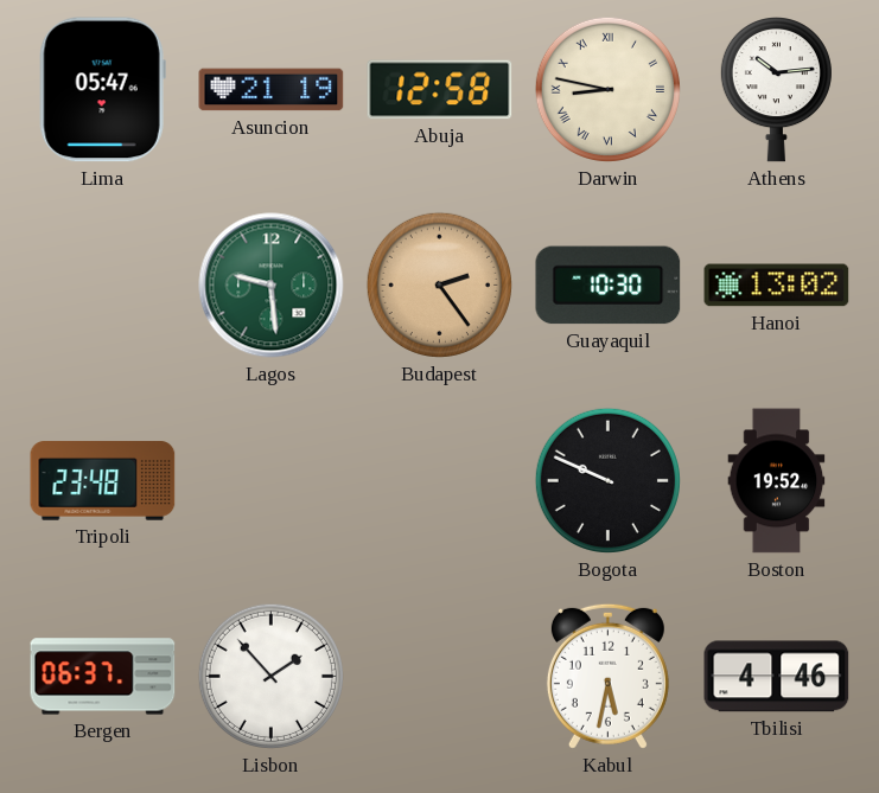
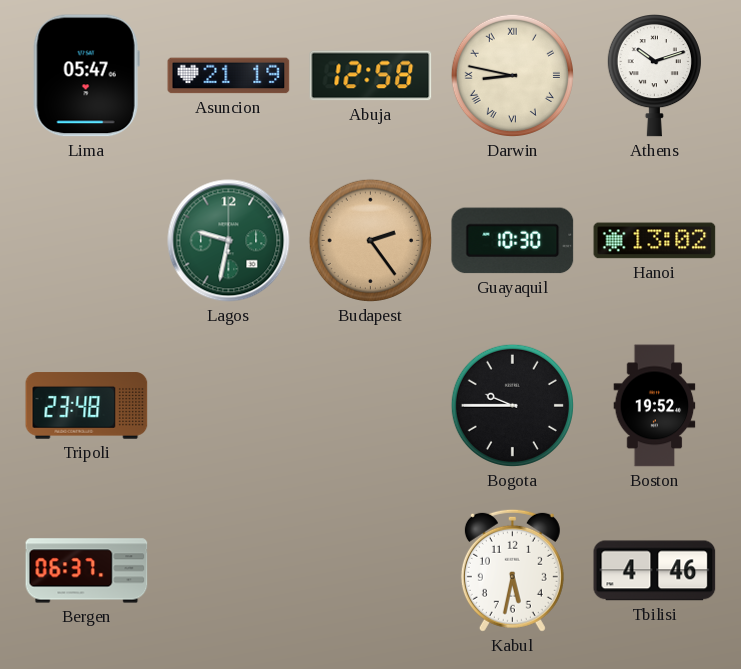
Athens: 10:14 -> 10:12
Lagos: 9:29 -> 9:32
Bogota: 9:49 -> 9:45
Lisbon: 1:53 -> none
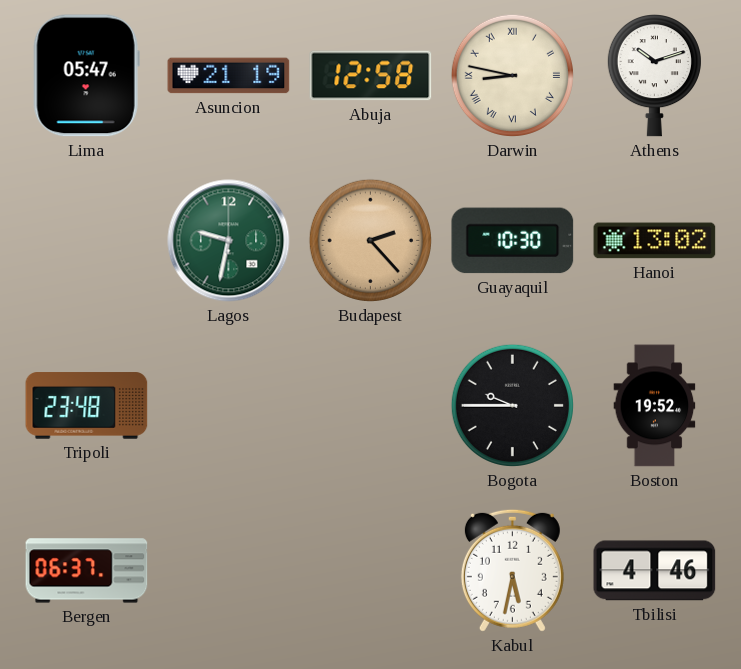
Budapest: 2:24 -> 2:23
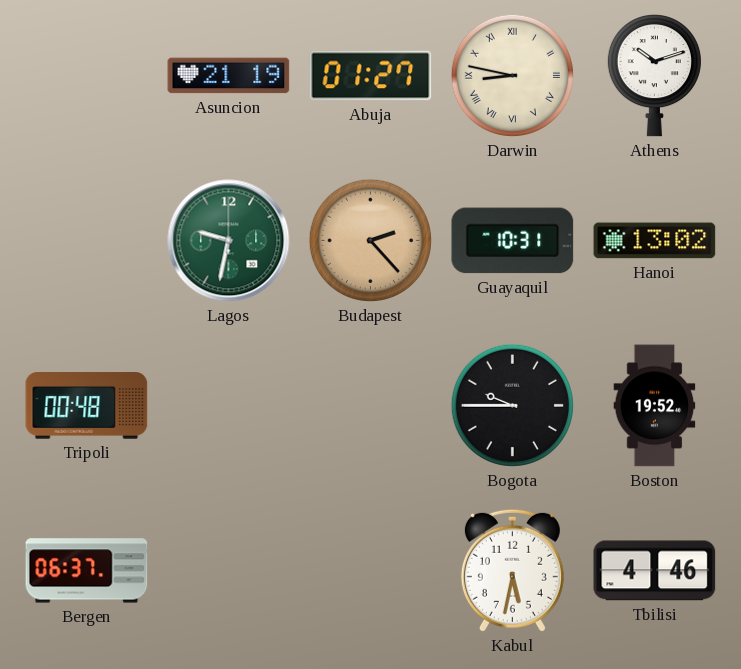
Lima: 05:47 -> none
Abuja: 12:58 -> 01:27
Guayaquil: 10:30 -> 10:31
Tripoli: 23:48 -> 00:48
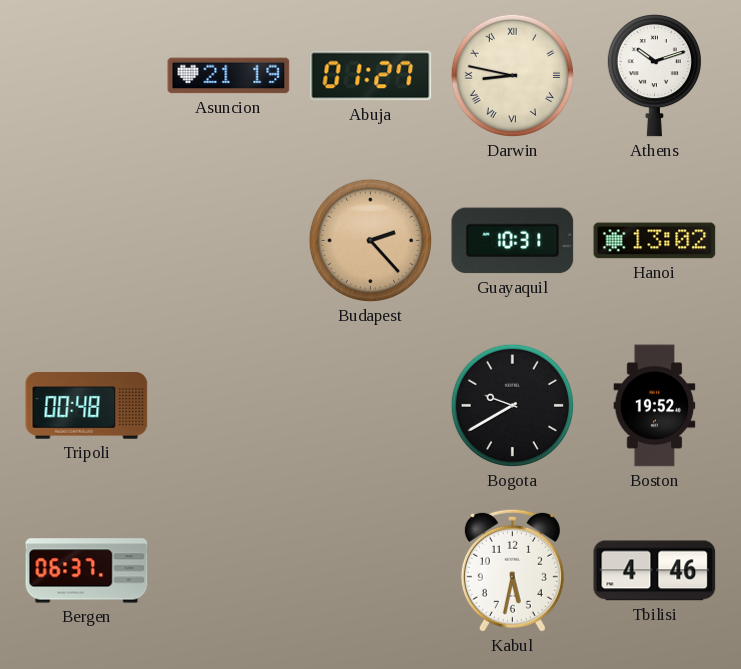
Lagos: 9:32 -> none
Bogota: 9:45 -> 9:40
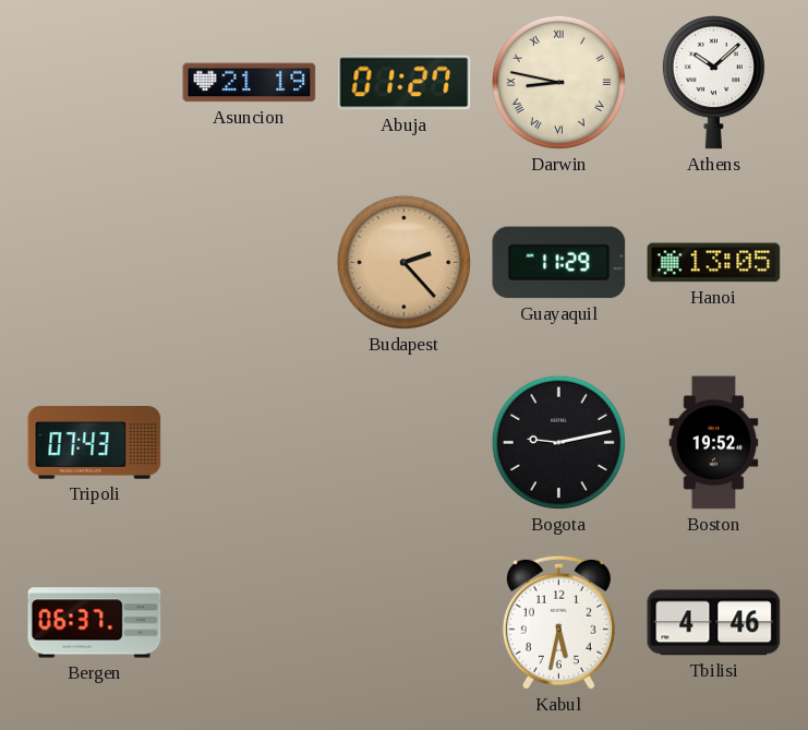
Athens: 10:12 -> 10:08
Guayaquil: 10:31 -> 11:29
Hanoi: 13:02 -> 13:05
Tripoli: 00:48 -> 07:43
Bogota: 9:40 -> 9:13
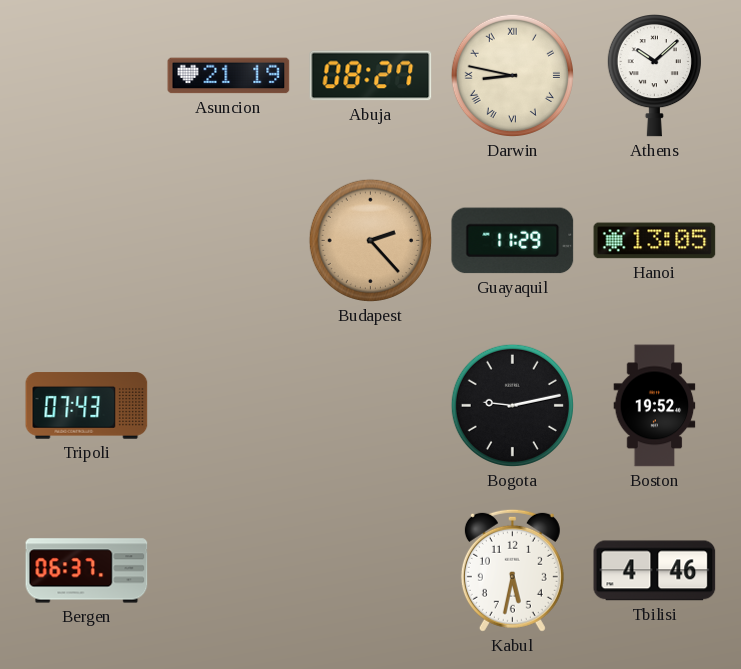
Abuja: 01:27 -> 08:27
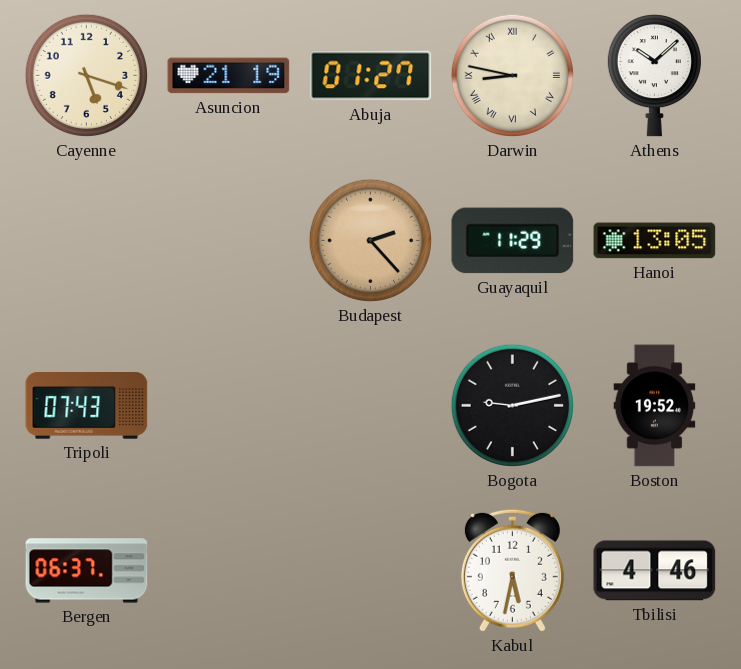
Cayenne: none -> 5:18
Abuja: 08:27 -> 01:27
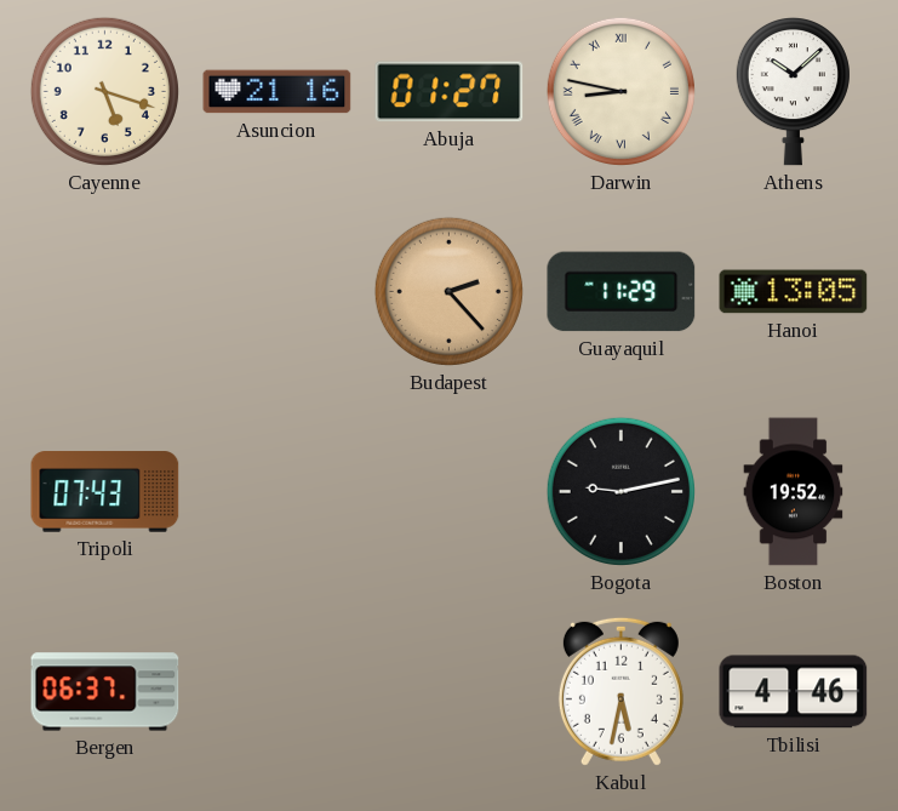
Asuncion: 21:19 -> 21:16
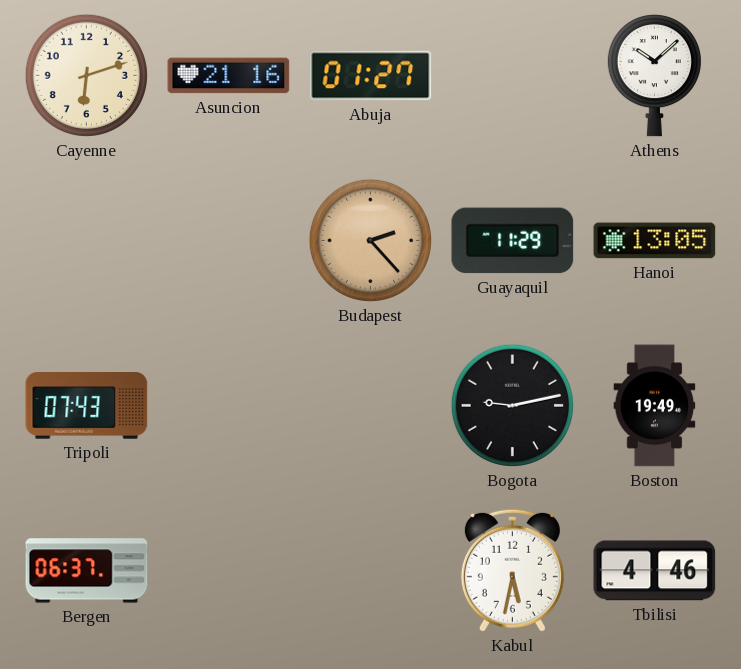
Cayenne: 5:18 -> 6:12
Darwin: 8:47 -> none
Boston: 19:52 -> 19:49
